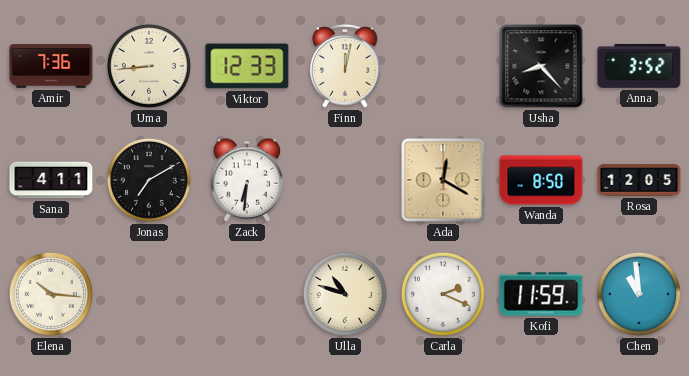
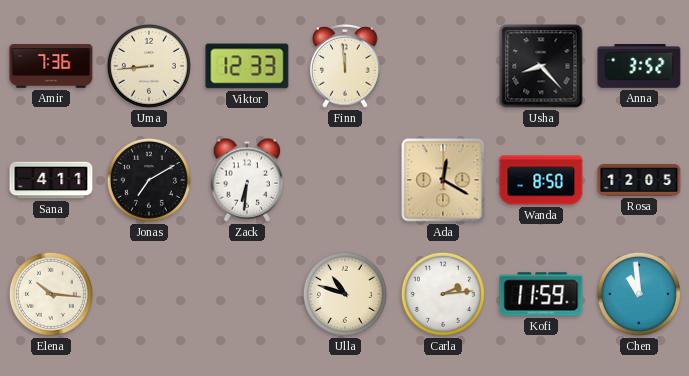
Finn: 12:02 -> 11:59
Carla: 2:19 -> 2:14
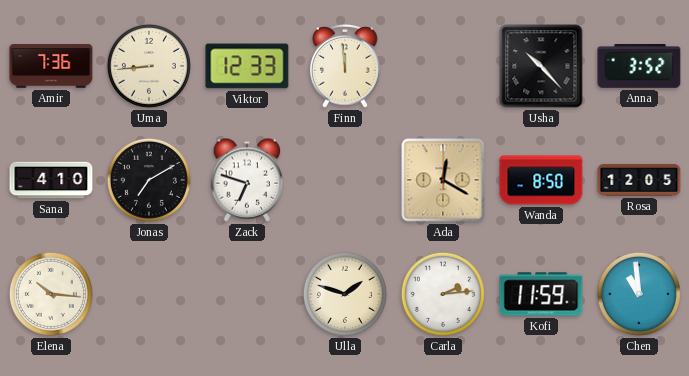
Usha: 8:23 -> 10:23
Sana: 4:11 -> 4:10
Zack: 6:31 -> 6:48
Ulla: 10:48 -> 1:48
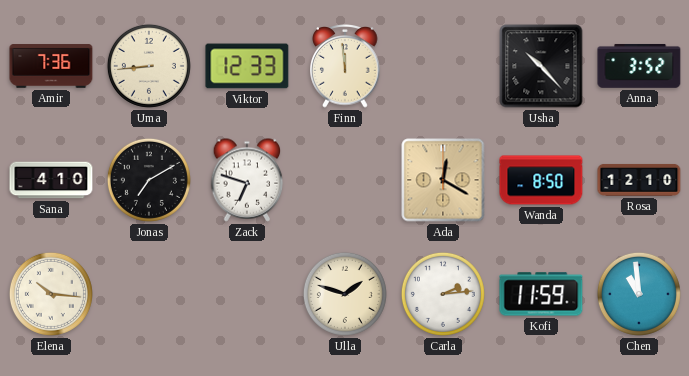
Rosa: 12:05 -> 12:10
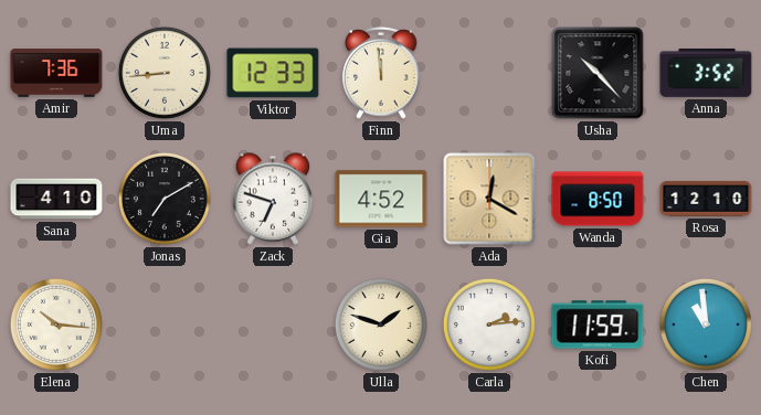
Gia: none -> 4:52
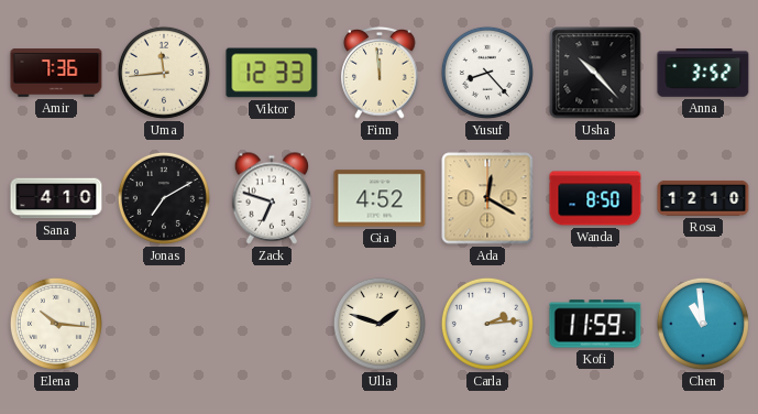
Uma: 8:44 -> 11:44
Yusuf: none -> 8:23
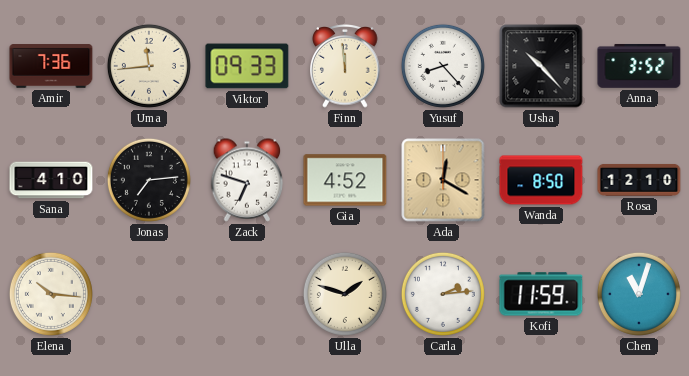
Viktor: 12:33 -> 09:33
Jonas: 7:10 -> 7:14
Chen: 10:59 -> 11:03
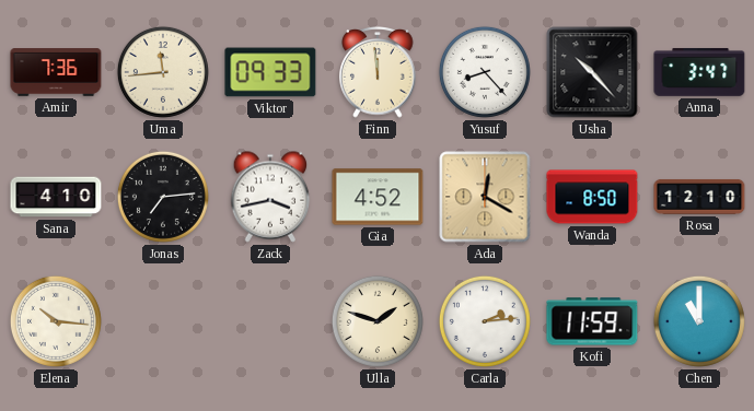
Anna: 3:52 -> 3:47
Zack: 6:48 -> 3:43
Chen: 11:03 -> 11:00
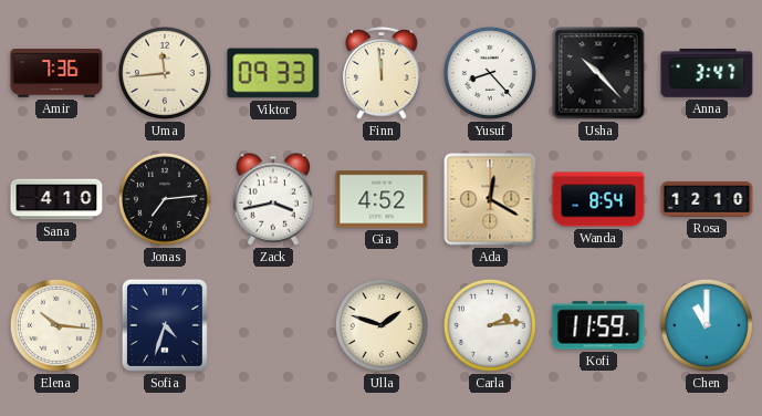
Wanda: 8:50 -> 8:54
Sofia: none -> 4:33
